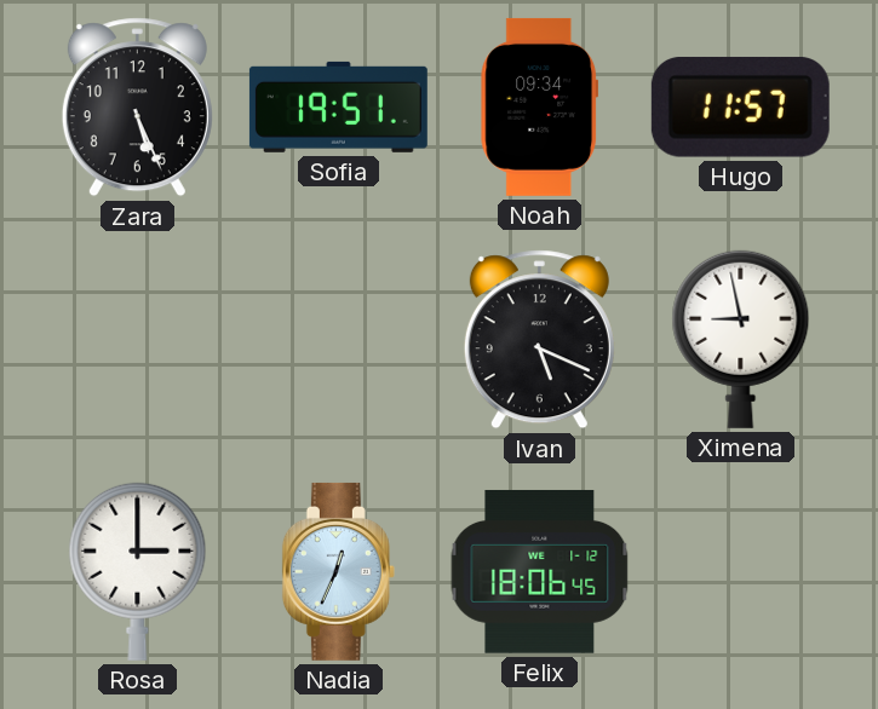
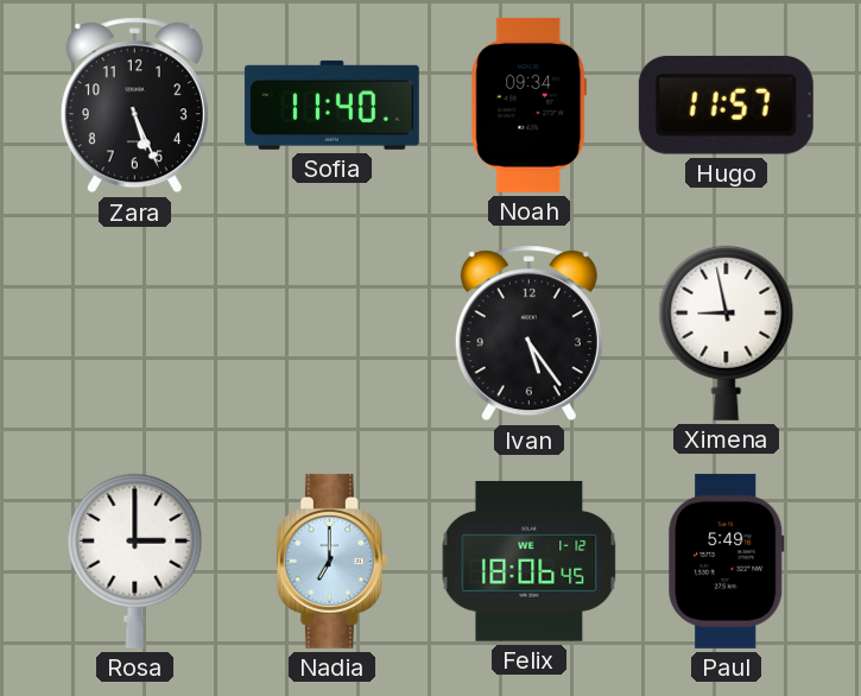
Sofia: 19:51 -> 11:40
Ivan: 5:19 -> 5:24
Nadia: 12:34 -> 7:00
Paul: none -> 5:49
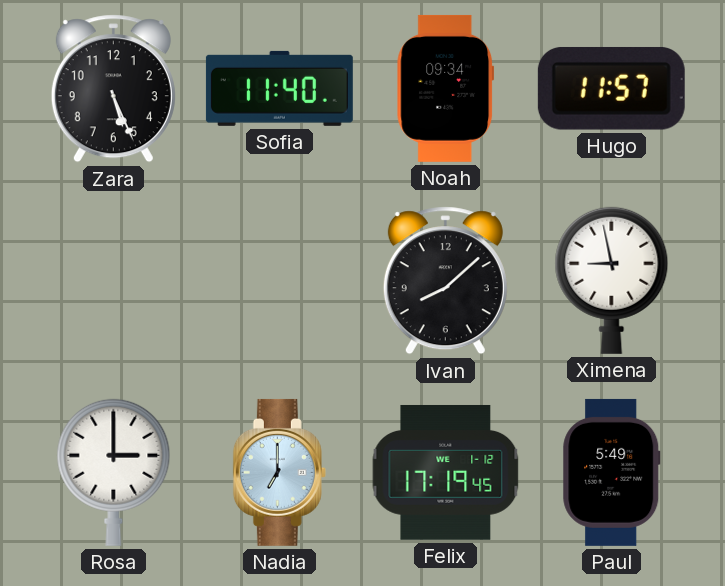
Ivan: 5:24 -> 8:08
Felix: 18:06 -> 17:19
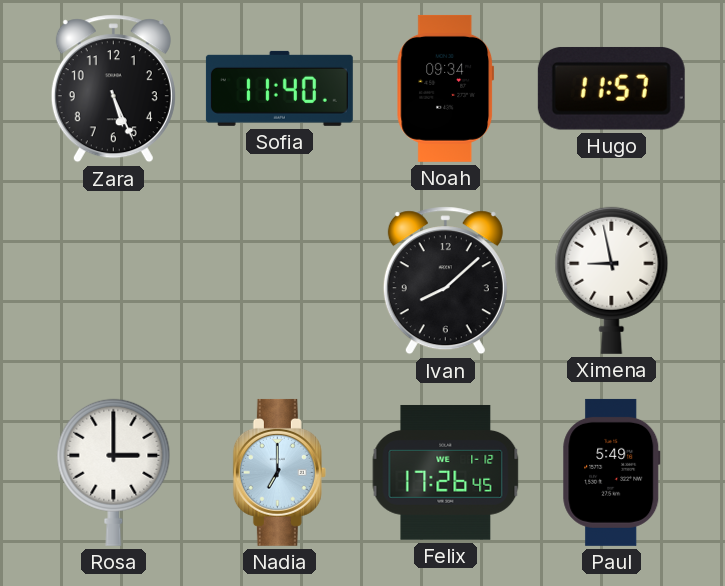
Felix: 17:19 -> 17:26
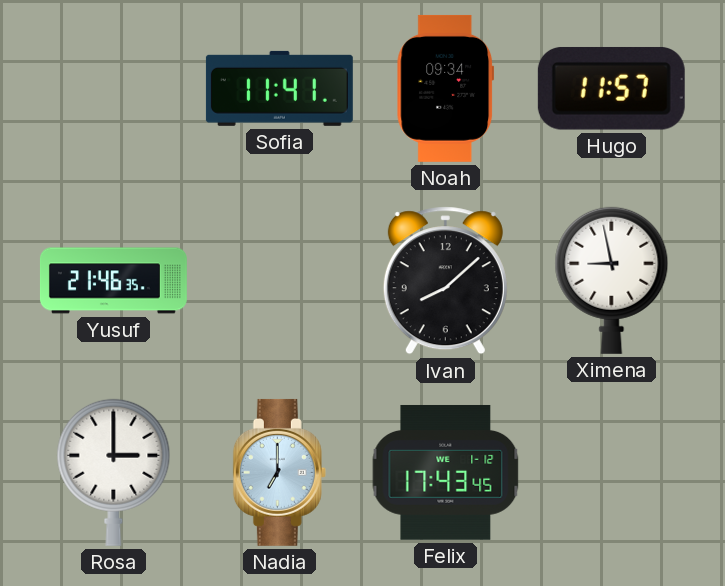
Zara: 5:26 -> none
Sofia: 11:40 -> 11:41
Yusuf: none -> 21:46
Felix: 17:26 -> 17:43
Paul: 5:49 -> none
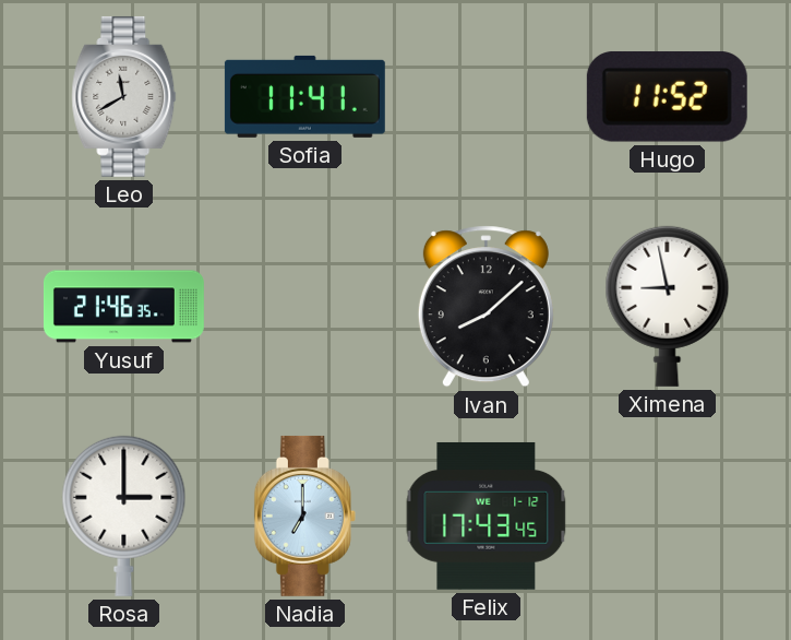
Leo: none -> 11:40
Noah: 09:34 -> none
Hugo: 11:57 -> 11:52
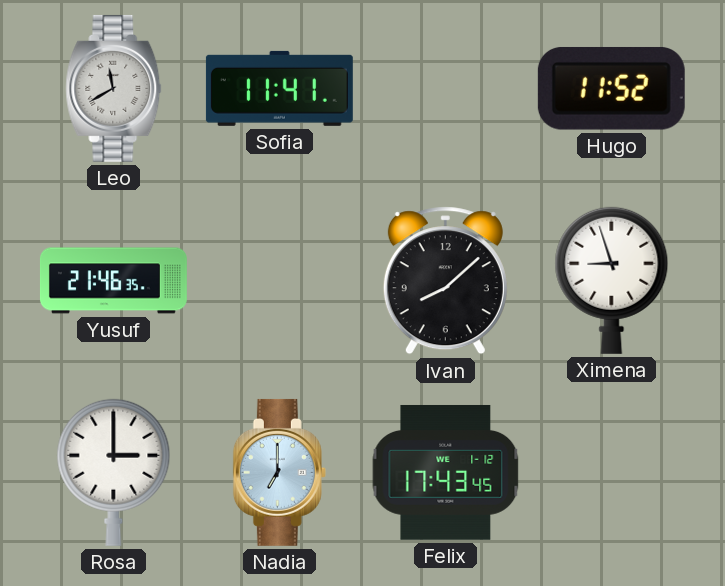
Ximena: 8:58 -> 8:57
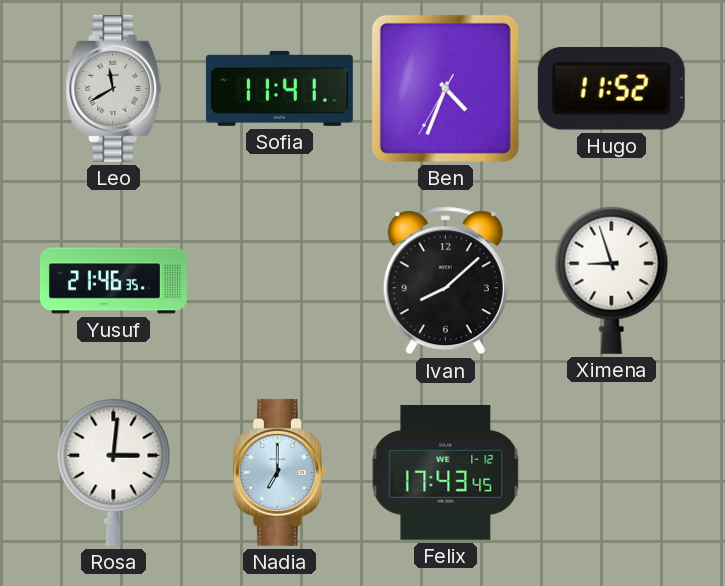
Ben: none -> 4:33
Rosa: 3:00 -> 3:01
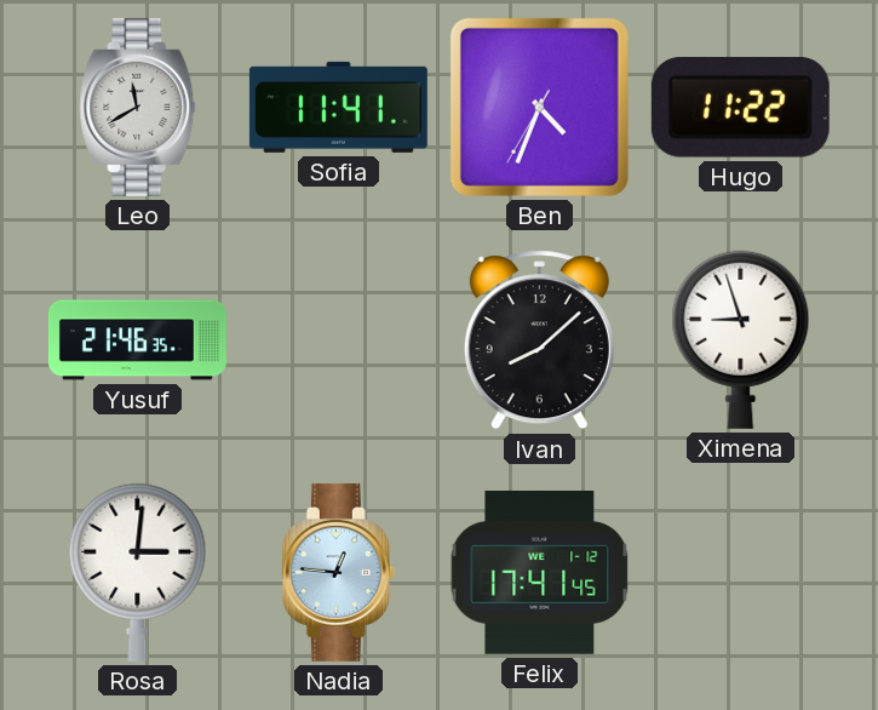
Hugo: 11:52 -> 11:22
Nadia: 7:00 -> 12:46
Felix: 17:43 -> 17:41
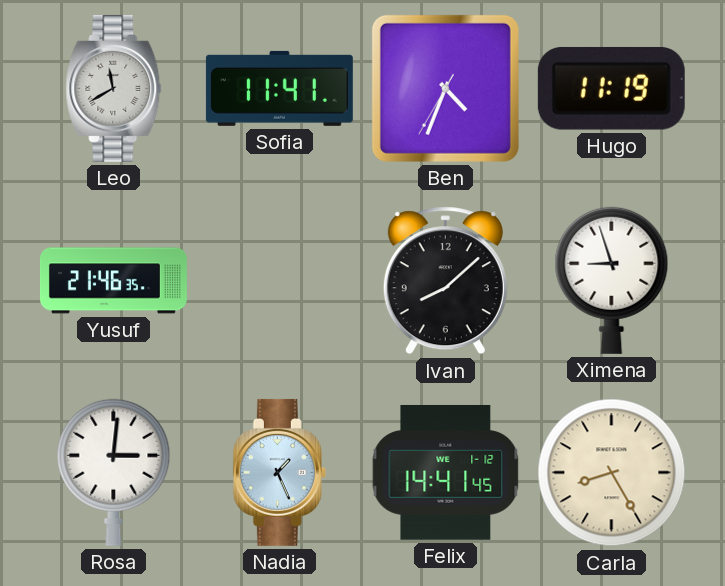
Hugo: 11:22 -> 11:19
Nadia: 12:46 -> 1:26
Felix: 17:41 -> 14:41
Carla: none -> 8:25
